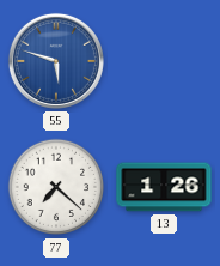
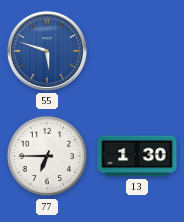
77: 7:22 -> 6:45
13: 1:26 -> 1:30
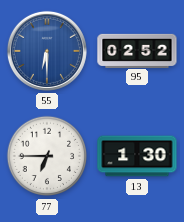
55: 5:48 -> 6:30
95: none -> 02:52
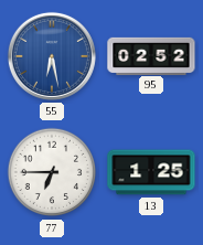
55: 6:30 -> 6:28
13: 1:30 -> 1:25
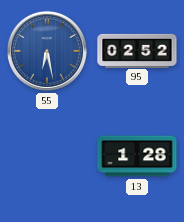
77: 6:45 -> none
13: 1:25 -> 1:28
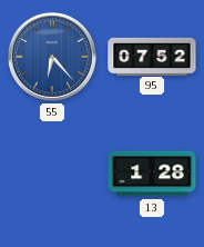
55: 6:28 -> 6:23
95: 02:52 -> 07:52
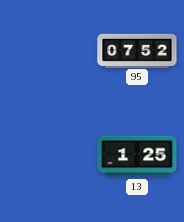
55: 6:23 -> none
13: 1:28 -> 1:25
